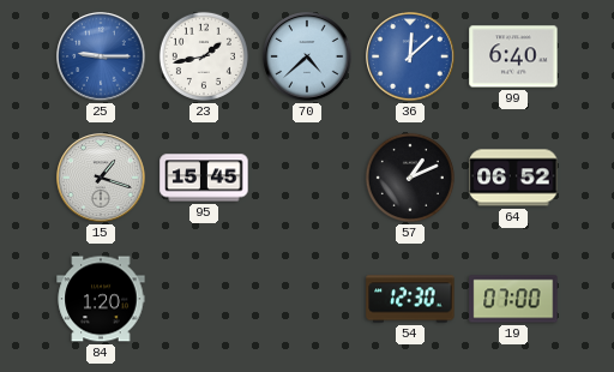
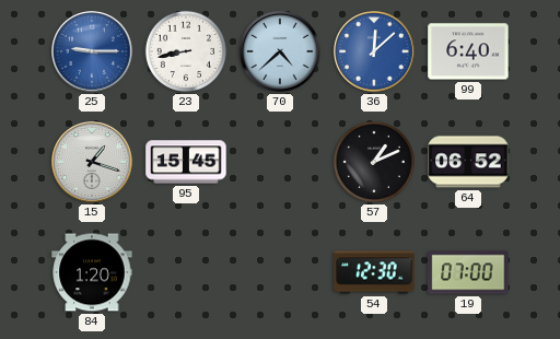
23: 1:43 -> 8:43
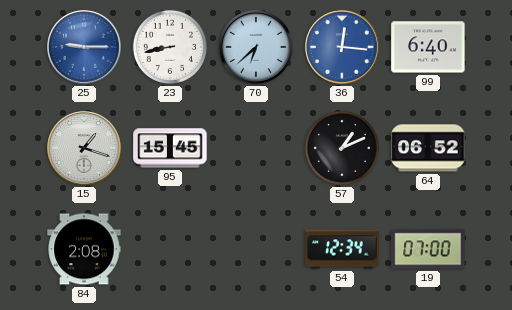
70: 4:38 -> 6:38
36: 12:08 -> 12:16
84: 1:20 -> 2:08
54: 12:30 -> 12:34
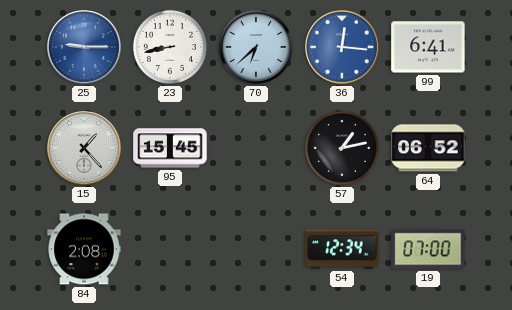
99: 6:40 -> 6:41
15: 1:18 -> 1:23
57: 1:11 -> 1:13
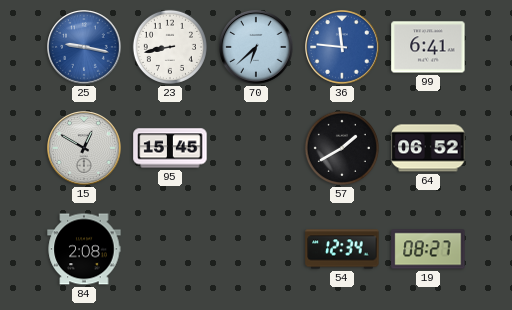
25: 9:15 -> 9:17
36: 12:16 -> 11:46
15: 1:23 -> 12:50
57: 1:13 -> 1:40
19: 07:00 -> 08:27
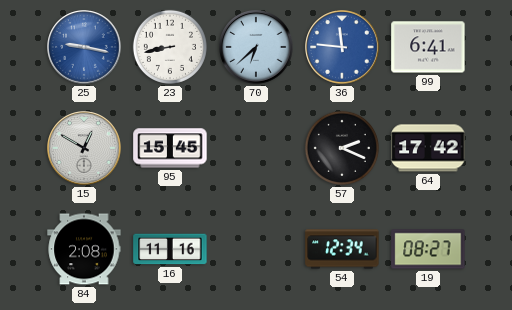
57: 1:40 -> 2:19
64: 06:52 -> 17:42
16: none -> 11:16
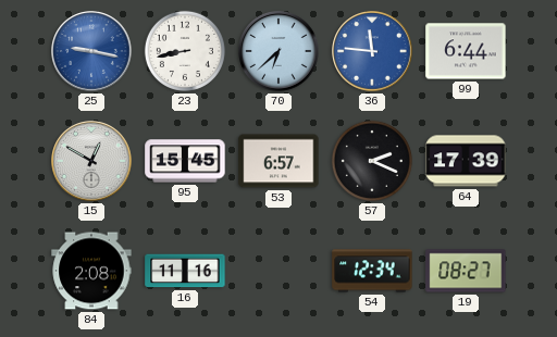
99: 6:41 -> 6:44
53: none -> 6:57
64: 17:42 -> 17:39
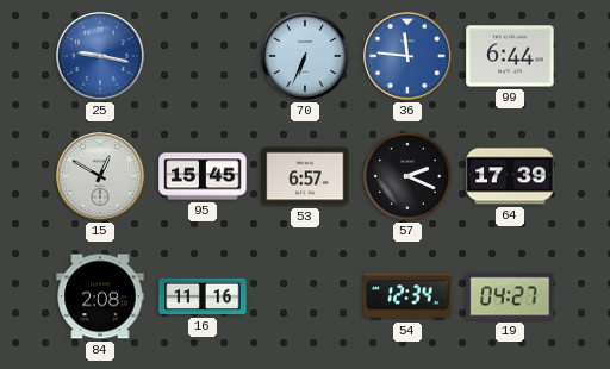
23: 8:43 -> none
70: 6:38 -> 6:34
19: 08:27 -> 04:27
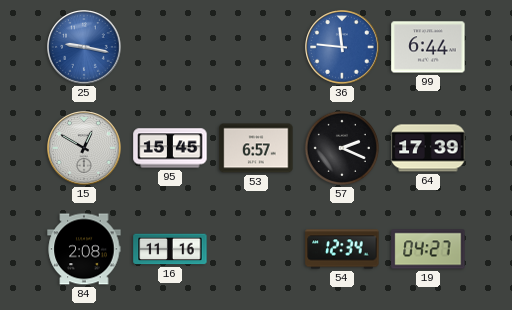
70: 6:34 -> none
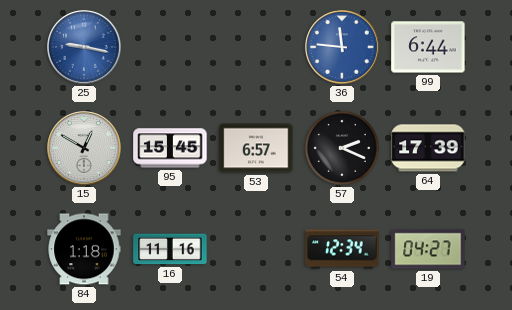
84: 2:08 -> 1:18
